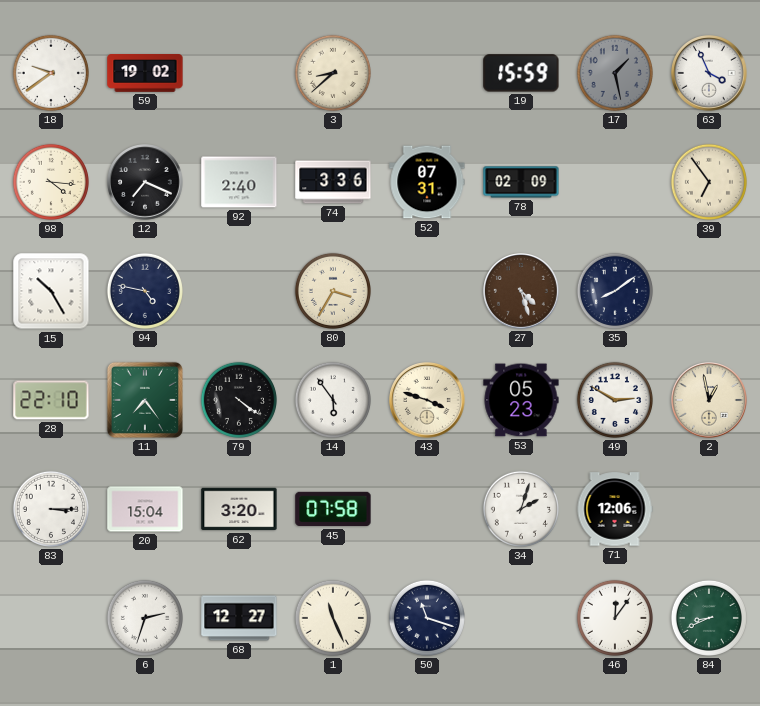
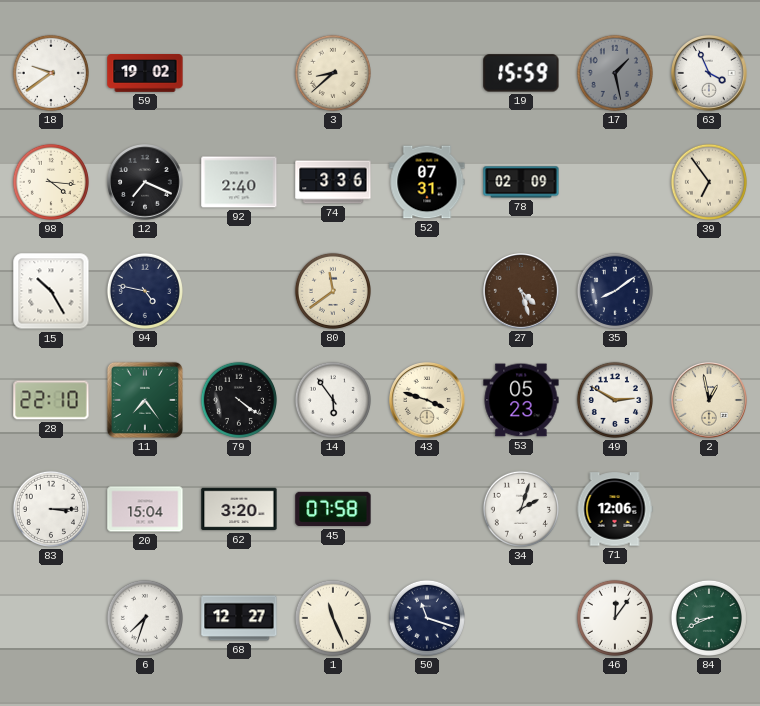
80: 3:35 -> 11:39
6: 2:33 -> 7:33
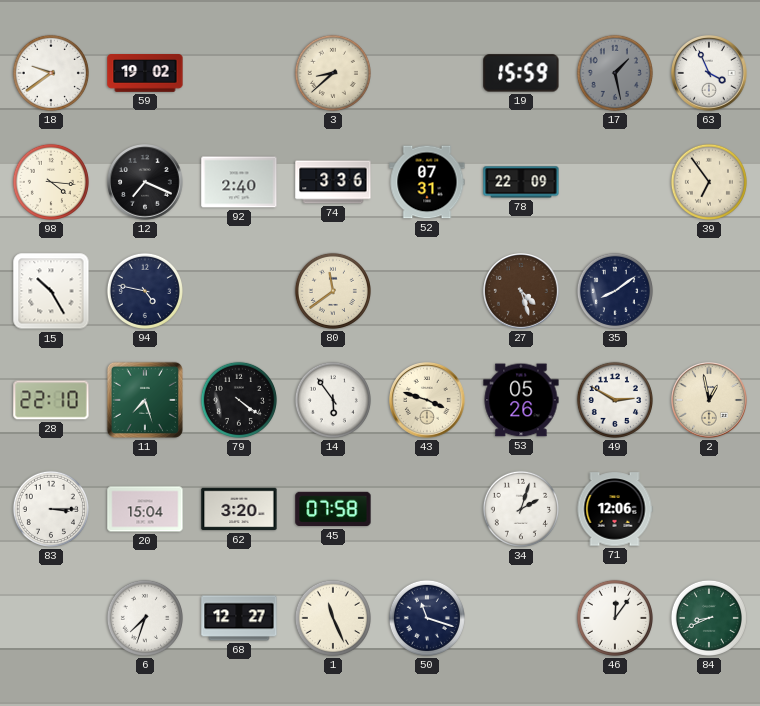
78: 02:09 -> 22:09
11: 7:24 -> 7:27
53: 05:23 -> 05:26
